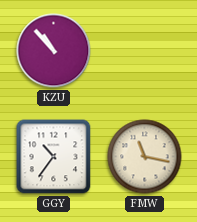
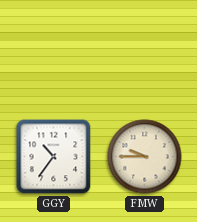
KZU: 10:53 -> none
FMW: 11:17 -> 9:45
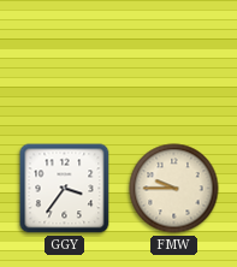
GGY: 10:36 -> 3:36
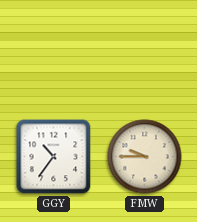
GGY: 3:36 -> 10:36
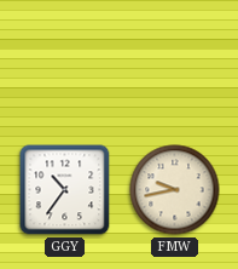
FMW: 9:45 -> 9:43
